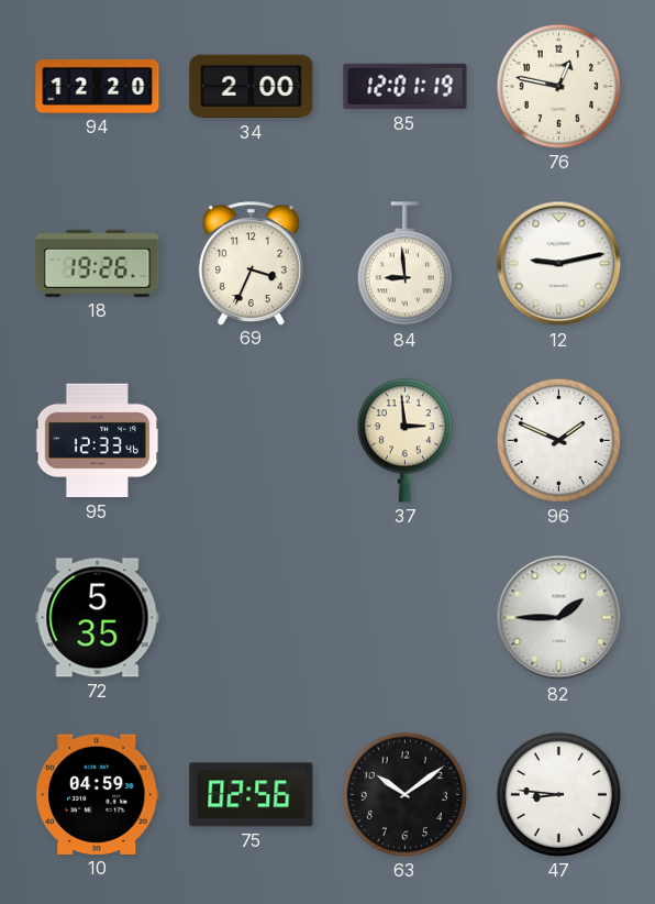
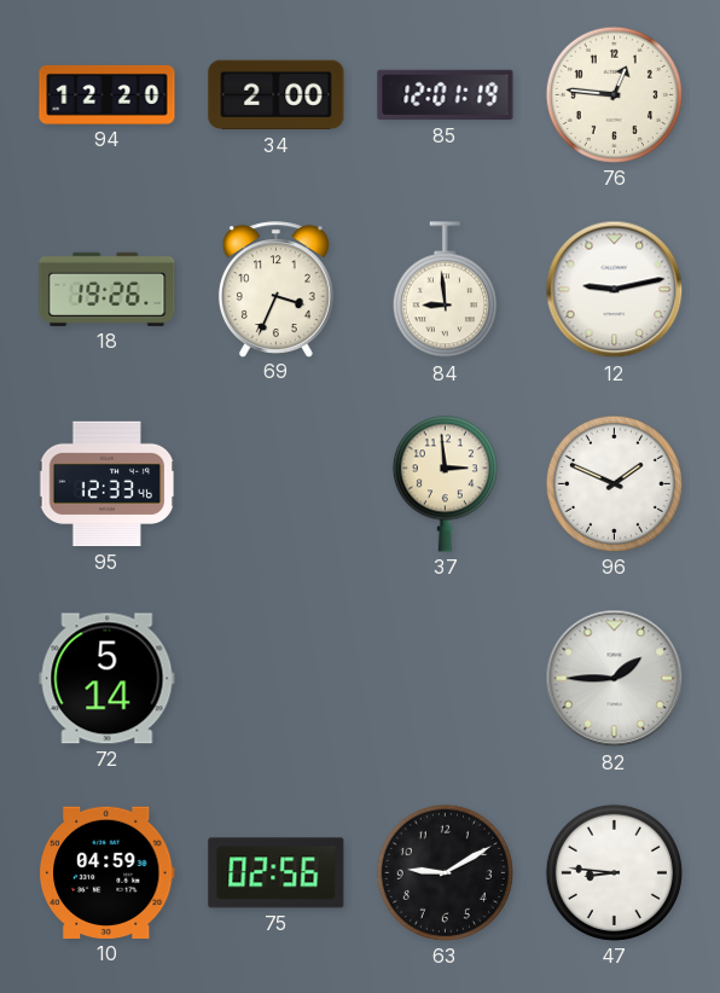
76: 12:47 -> 12:46
72: 5:35 -> 5:14
63: 10:09 -> 9:10
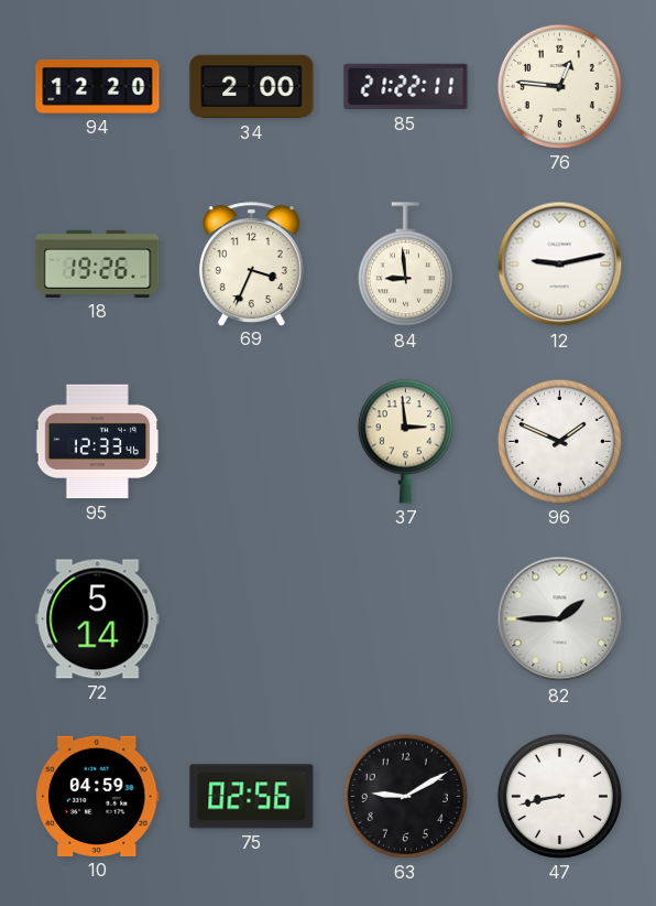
85: 12:01 -> 21:22
47: 8:46 -> 8:43
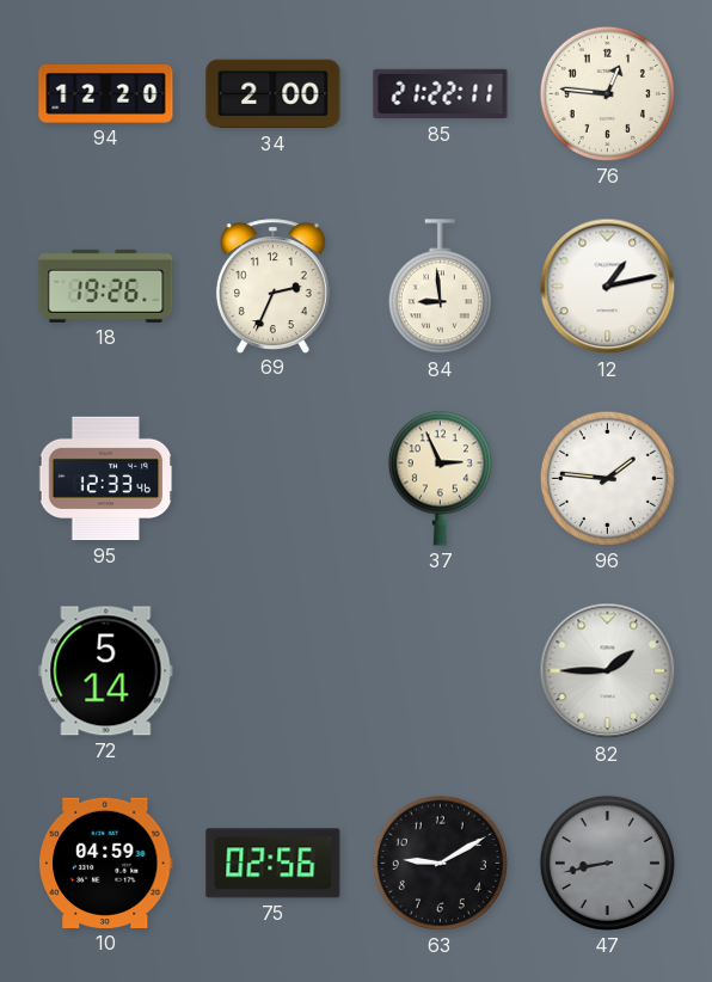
69: 3:34 -> 2:34
12: 9:13 -> 1:13
37: 2:59 -> 2:56
96: 1:49 -> 1:46
47 dial: white -> grey
